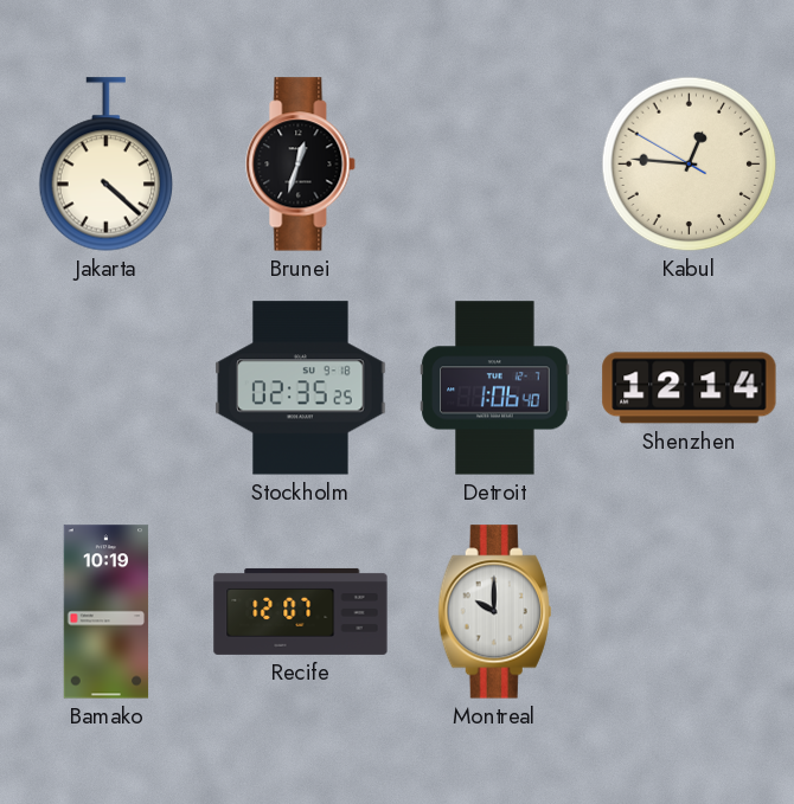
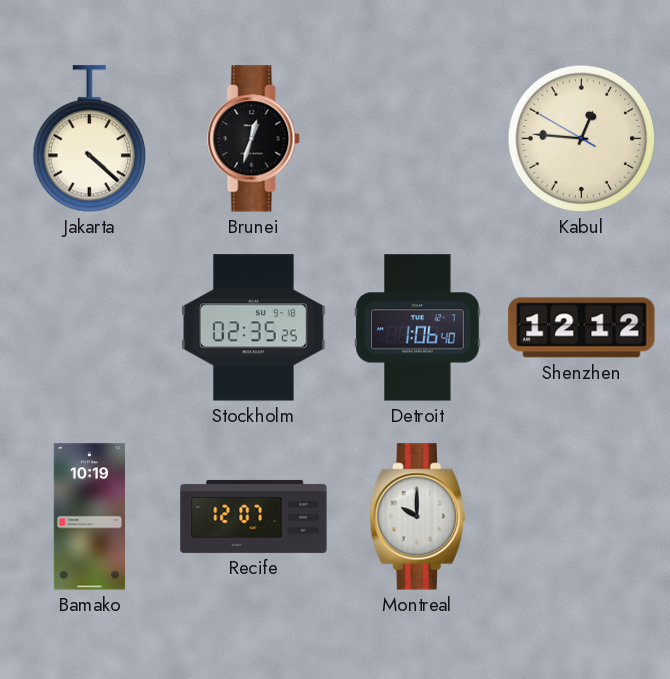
Shenzhen: 12:14 -> 12:12
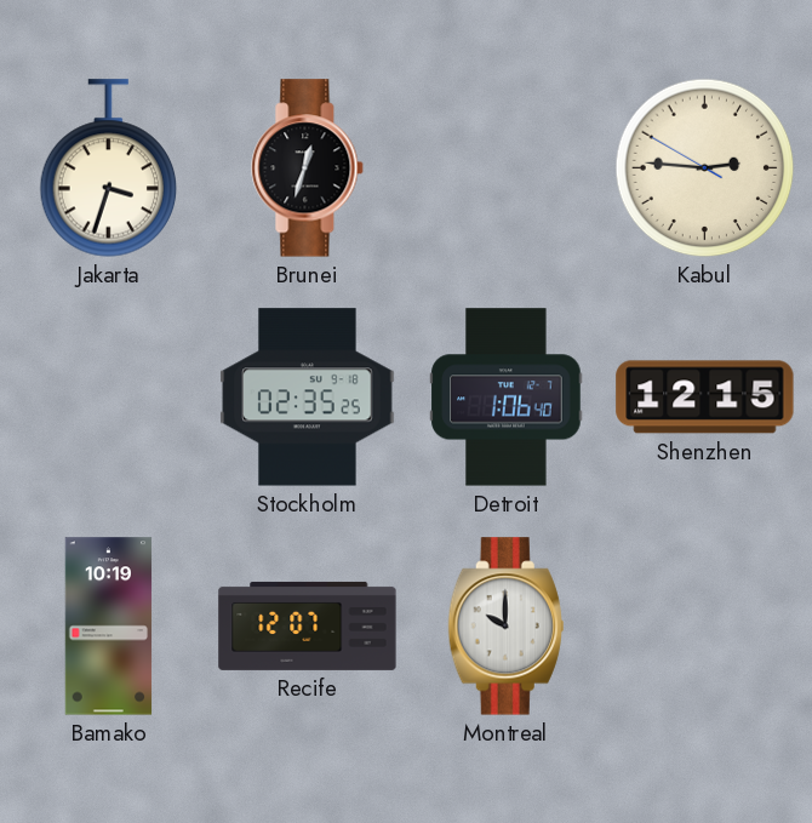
Jakarta: 4:22 -> 3:33
Kabul: 12:45 -> 2:45
Shenzhen: 12:12 -> 12:15
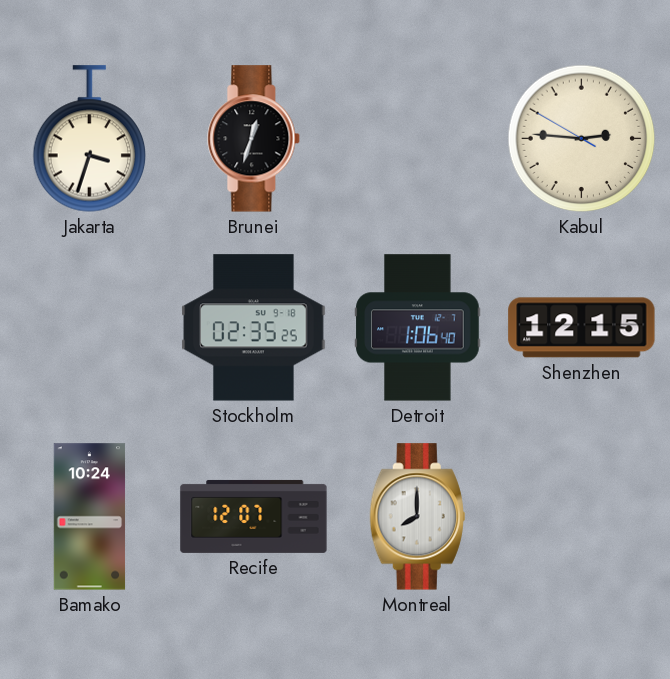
Bamako: 10:19 -> 10:24
Montreal: 10:00 -> 8:00
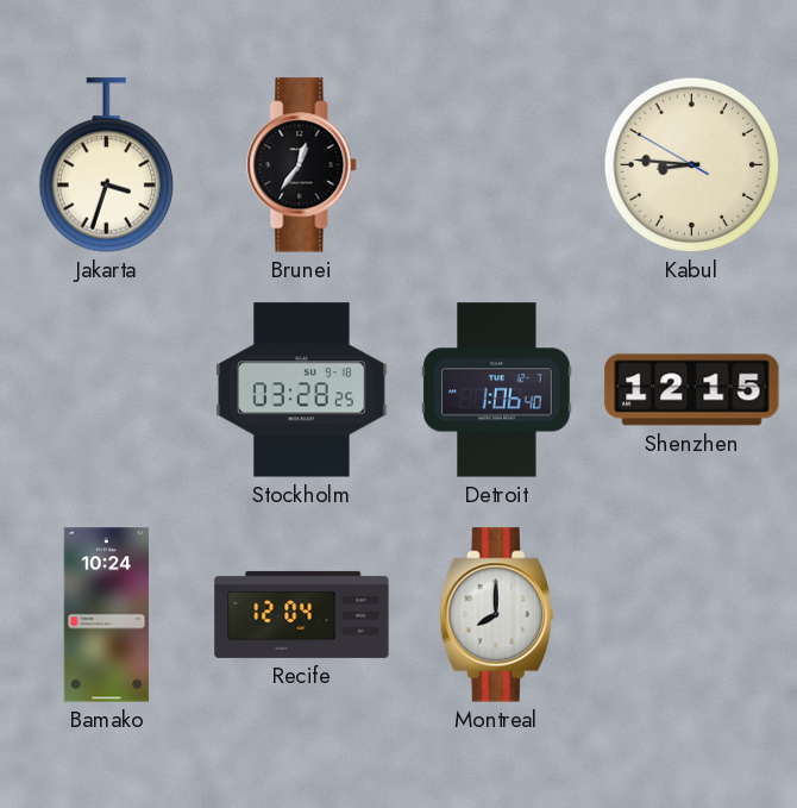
Brunei: 12:33 -> 12:36
Kabul: 2:45 -> 8:45
Stockholm: 02:35 -> 03:28
Recife: 12:07 -> 12:04
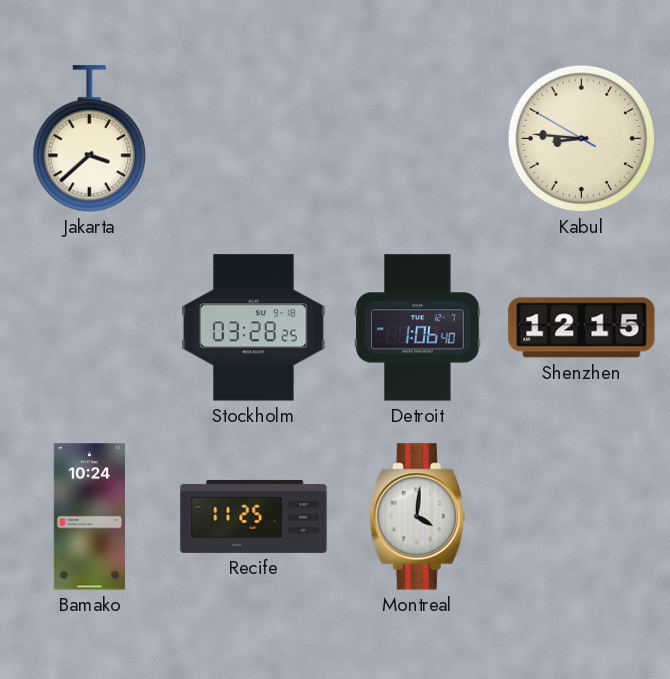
Jakarta: 3:33 -> 3:38
Brunei: 12:36 -> none
Recife: 12:04 -> 11:25
Montreal: 8:00 -> 4:01
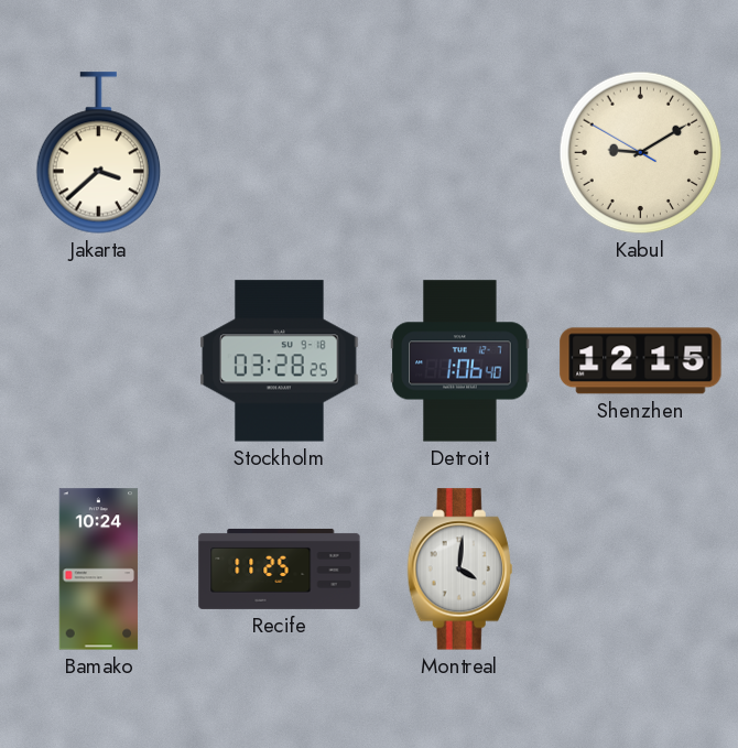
Kabul: 8:45 -> 9:09
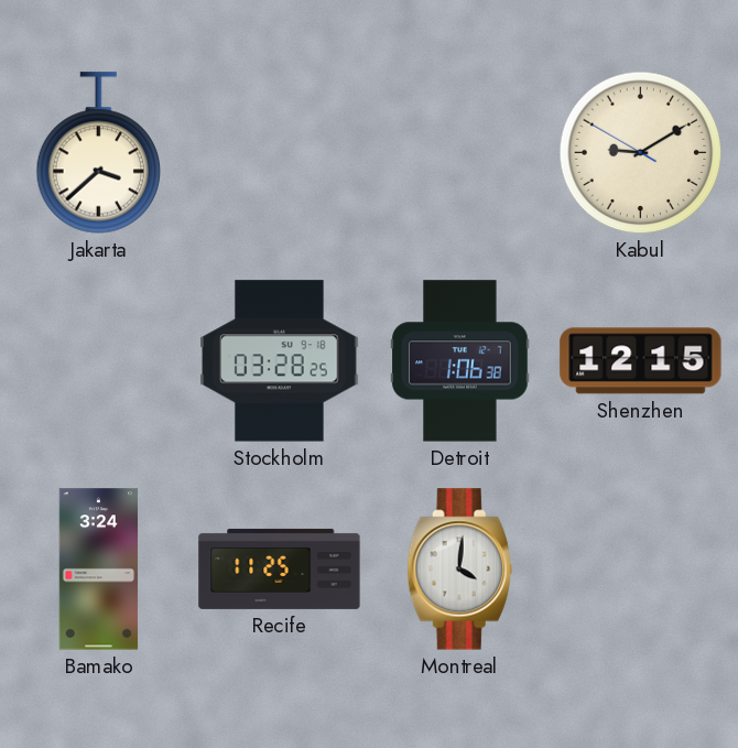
Detroit: 1:06:40 -> 1:06:38
Bamako: 10:24 -> 3:24
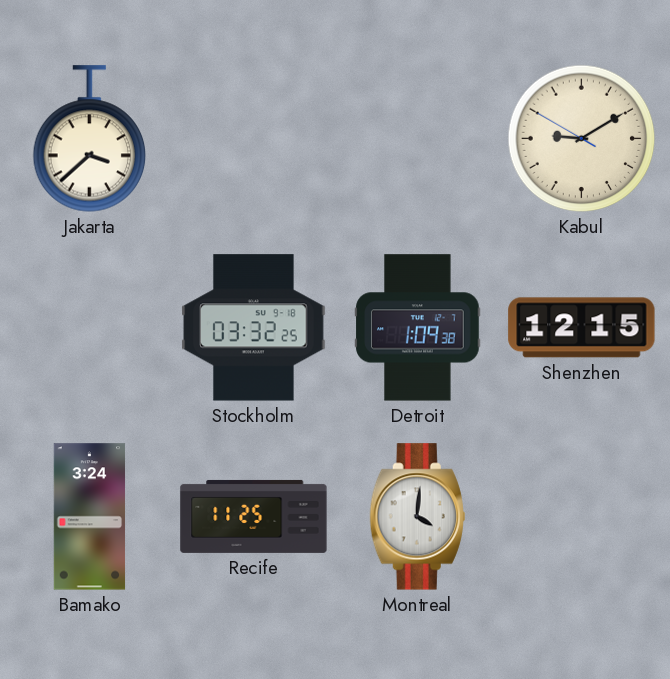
Stockholm: 03:28 -> 03:32
Detroit: 1:06 -> 1:09
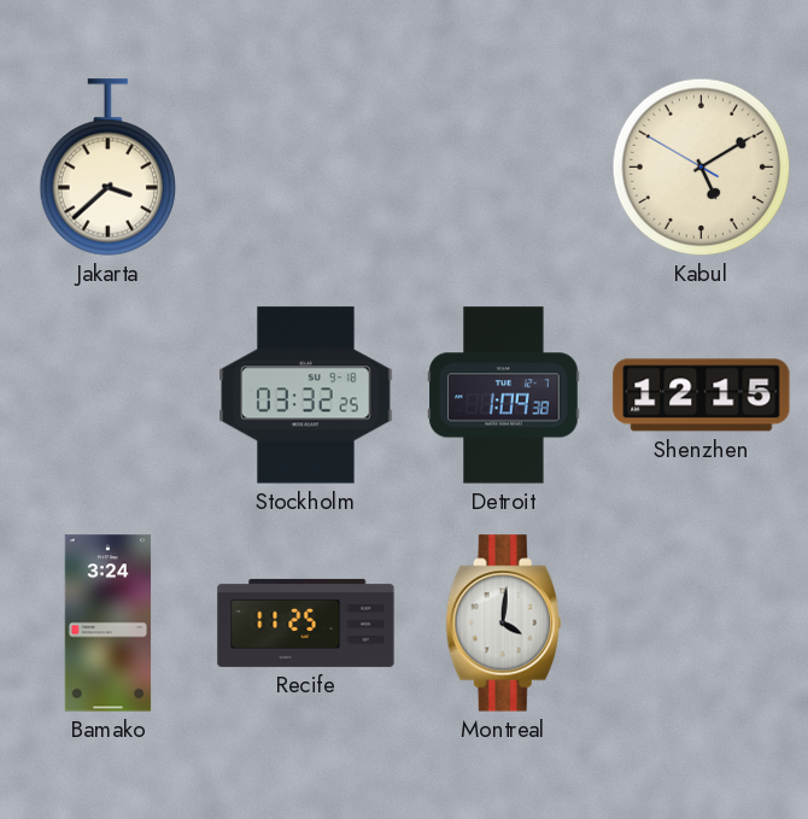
Kabul: 9:09 -> 5:09
